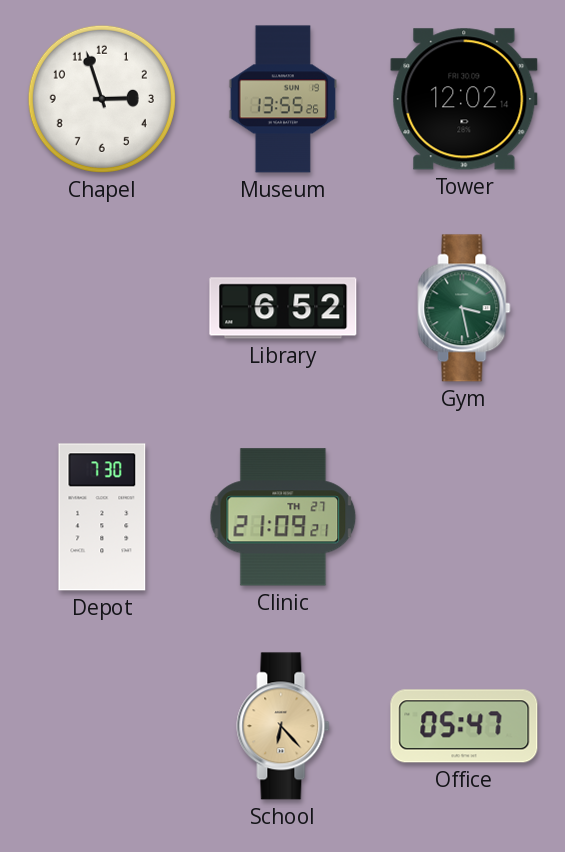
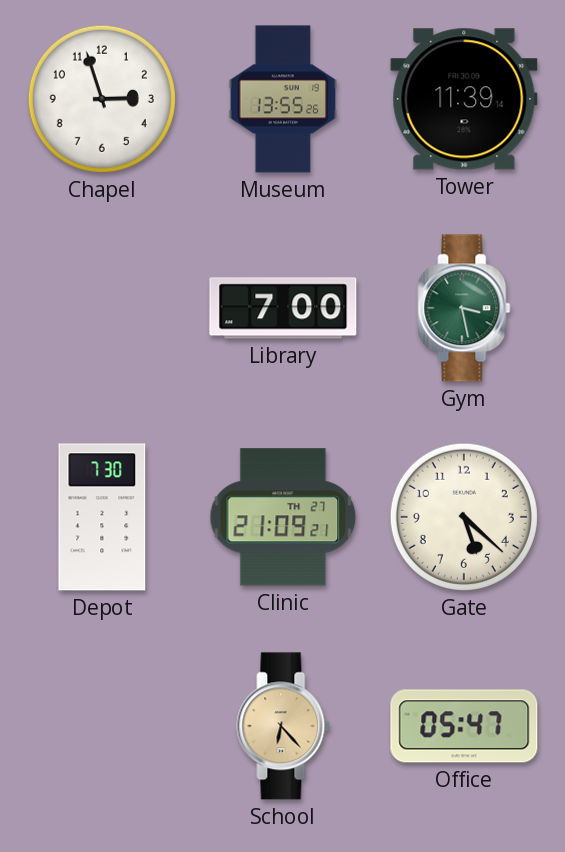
Tower: 12:02 -> 11:39
Library: 6:52 -> 7:00
Gate: none -> 5:22
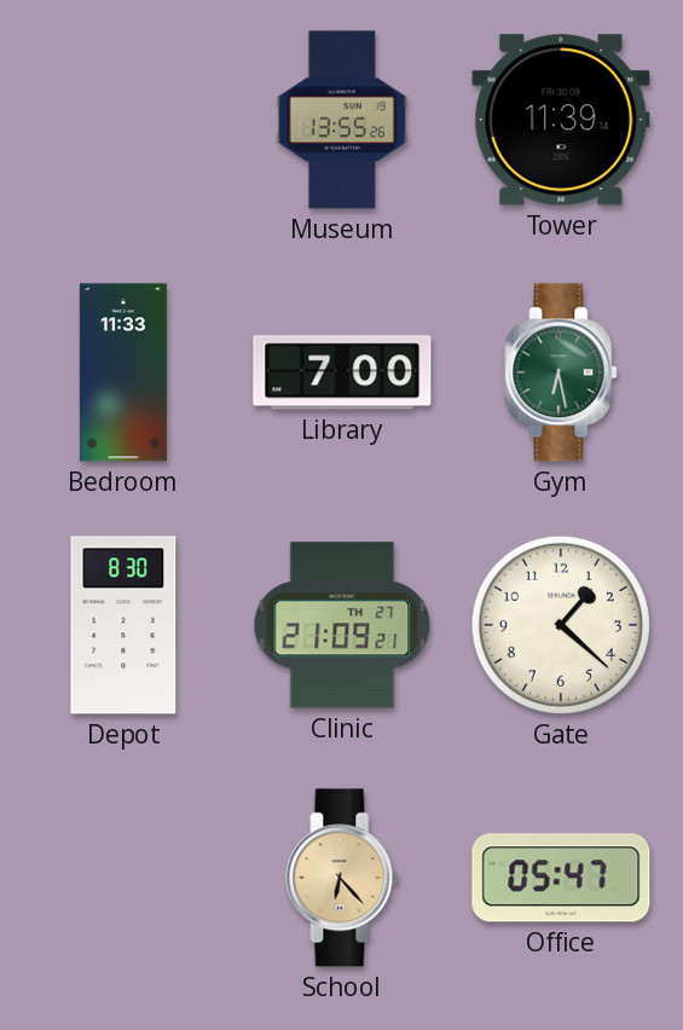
Chapel: 2:57 -> none
Bedroom: none -> 11:33
Gym: 3:28 -> 6:28
Depot: 7:30 -> 8:30
Gate: 5:22 -> 1:22
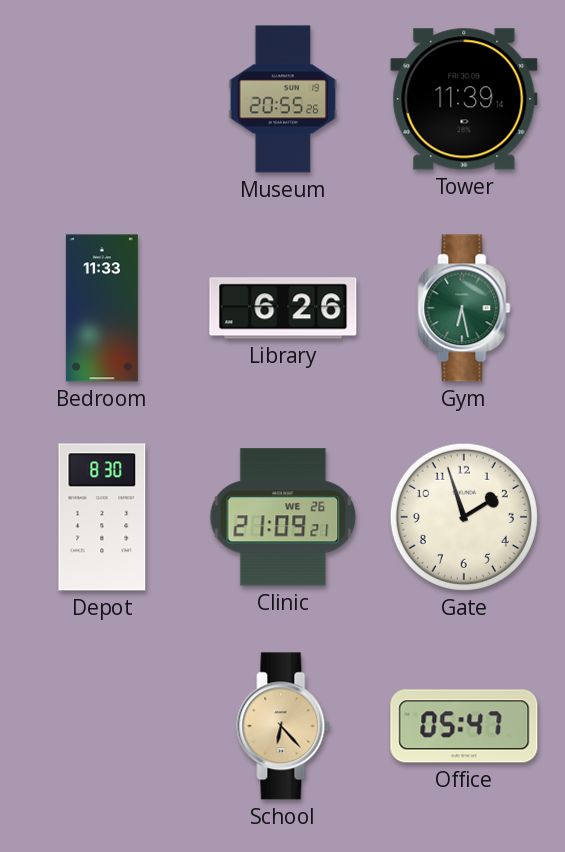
Museum: 13:55 -> 20:55
Library: 7:00 -> 6:26
Clinic date: TH 27 -> WE 26
Gate: 1:22 -> 1:57
